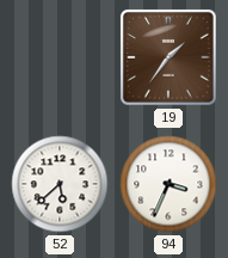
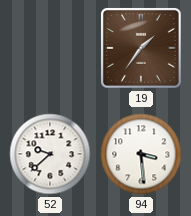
52: 5:38 -> 9:38
94: 3:34 -> 3:29
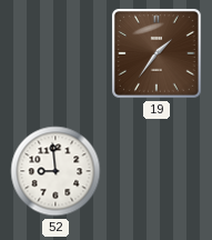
52: 9:38 -> 8:59
94: 3:29 -> none
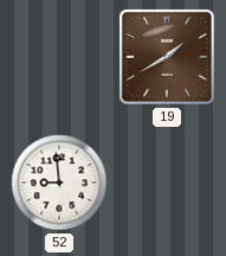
19: 1:36 -> 1:40
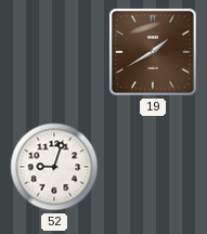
52: 8:59 -> 9:03
